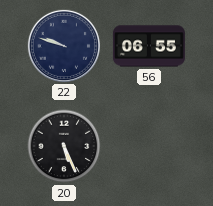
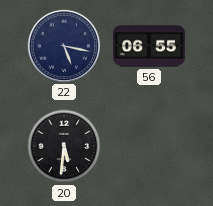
22: 9:48 -> 5:17
20: 5:26 -> 5:31
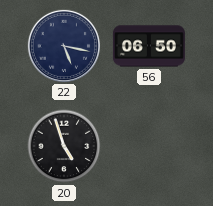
56: 06:55 -> 06:50
20: 5:31 -> 4:57
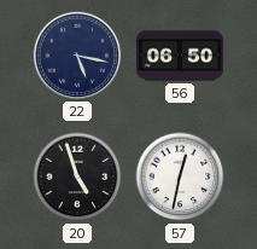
57: none -> 12:32
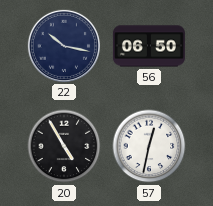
22: 5:17 -> 10:17
20: 4:57 -> 4:55
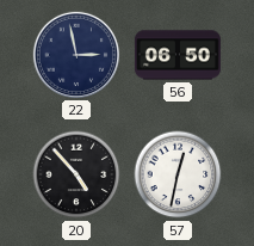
22: 10:17 -> 2:58
20: 4:55 -> 4:53
